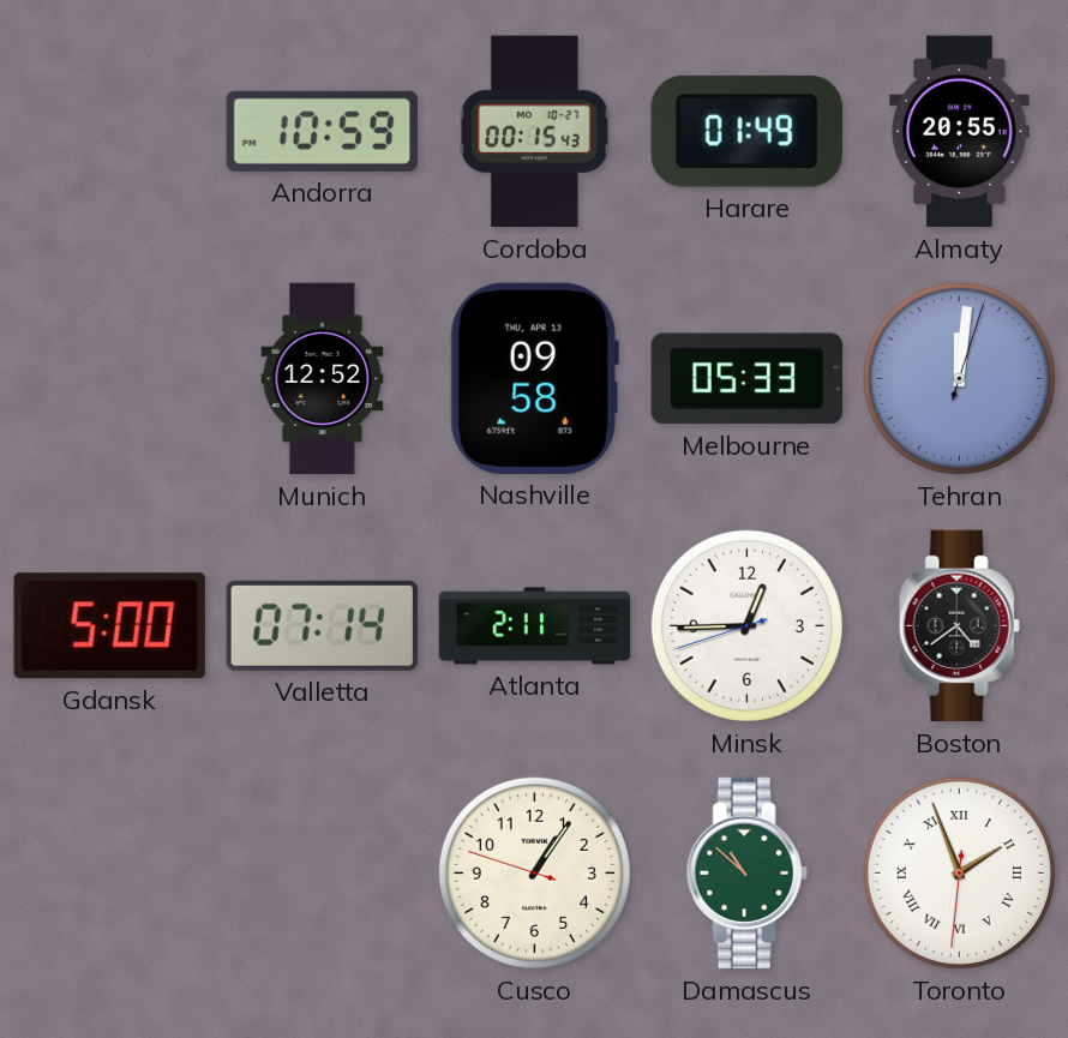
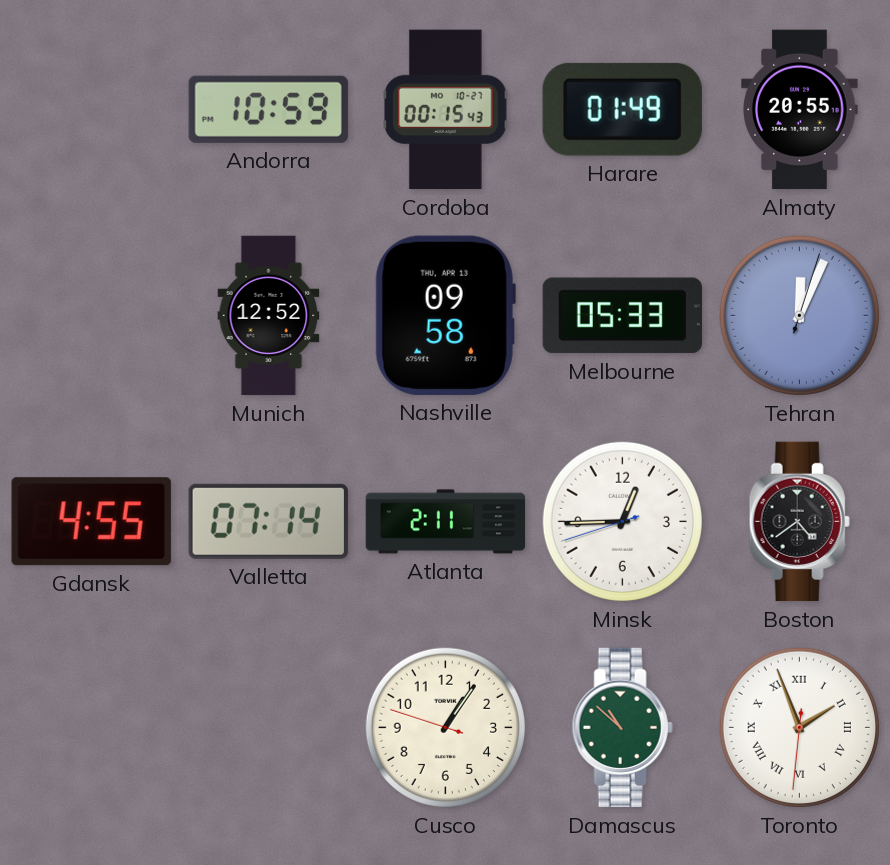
Tehran: 12:01 -> 12:04
Gdansk: 5:00 -> 4:55
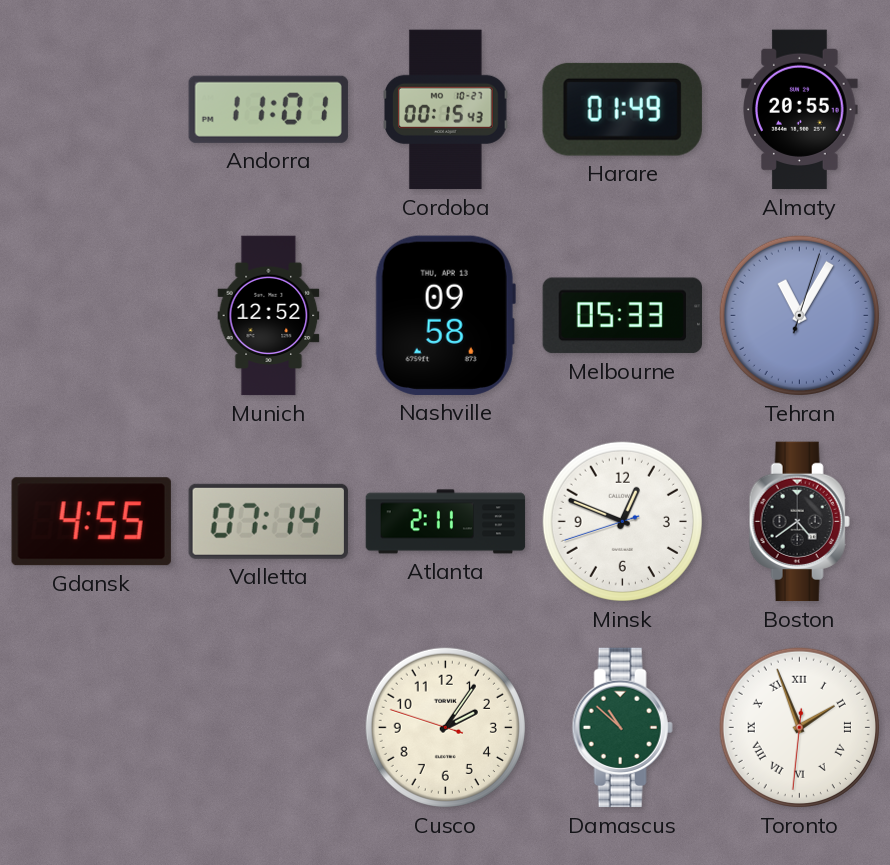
Andorra: 10:59 -> 11:01
Tehran: 12:04 -> 11:05
Minsk: 12:44 -> 12:48
Cusco: 1:05 -> 2:05
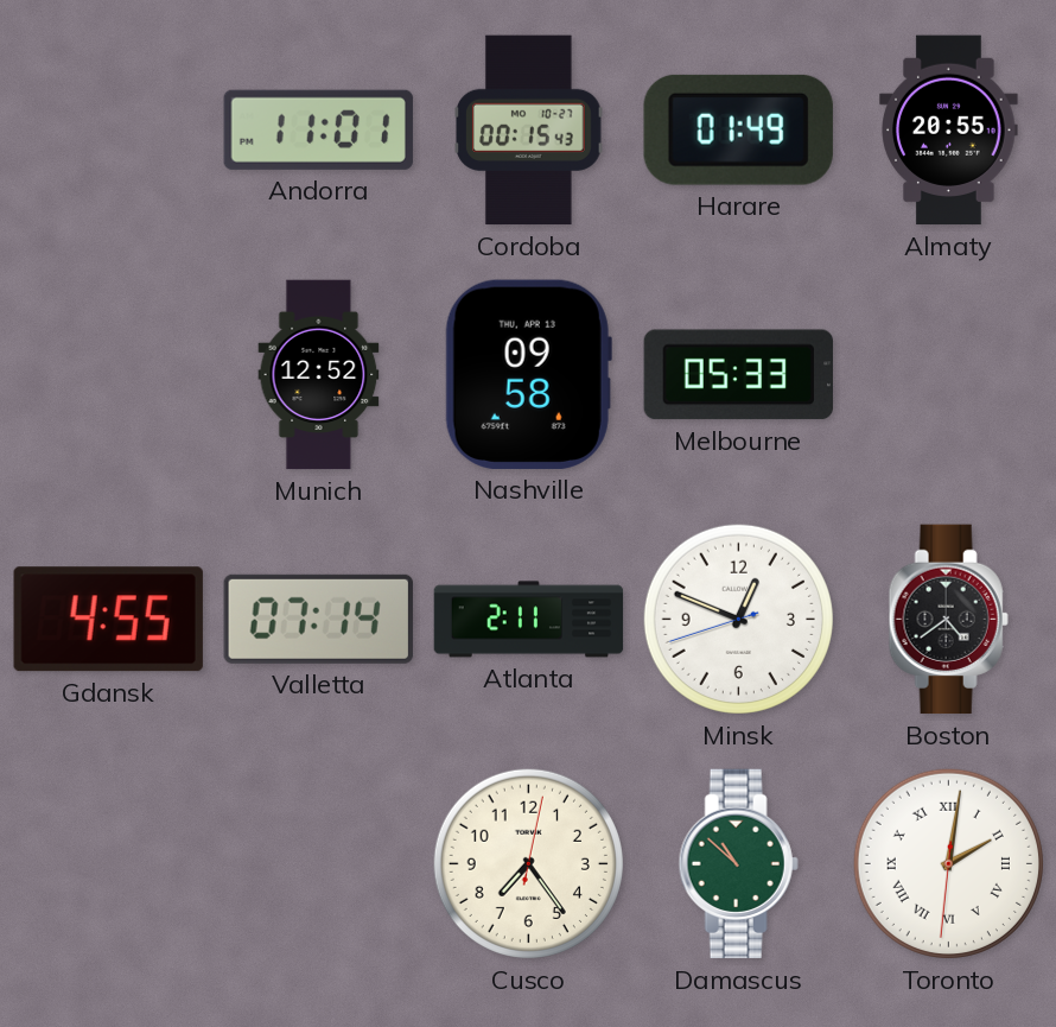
Tehran: 11:05 -> none
Cusco: 2:05 -> 7:24
Toronto: 1:56 -> 2:01
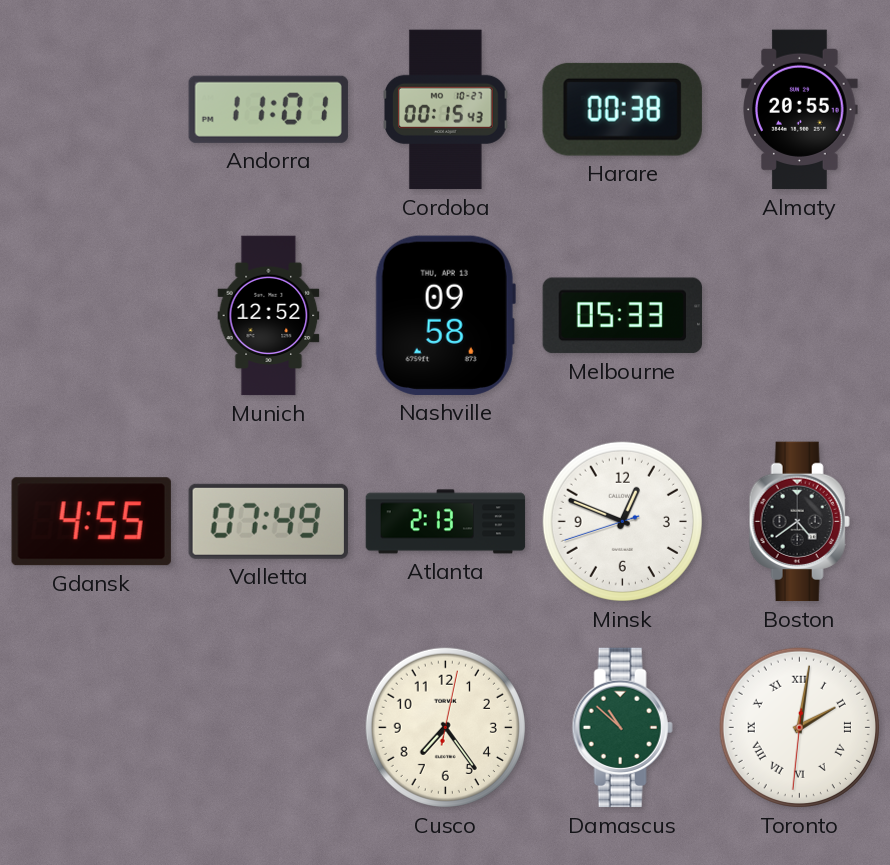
Harare: 01:49 -> 00:38
Valletta: 07:14 -> 07:49
Atlanta: 2:11 -> 2:13
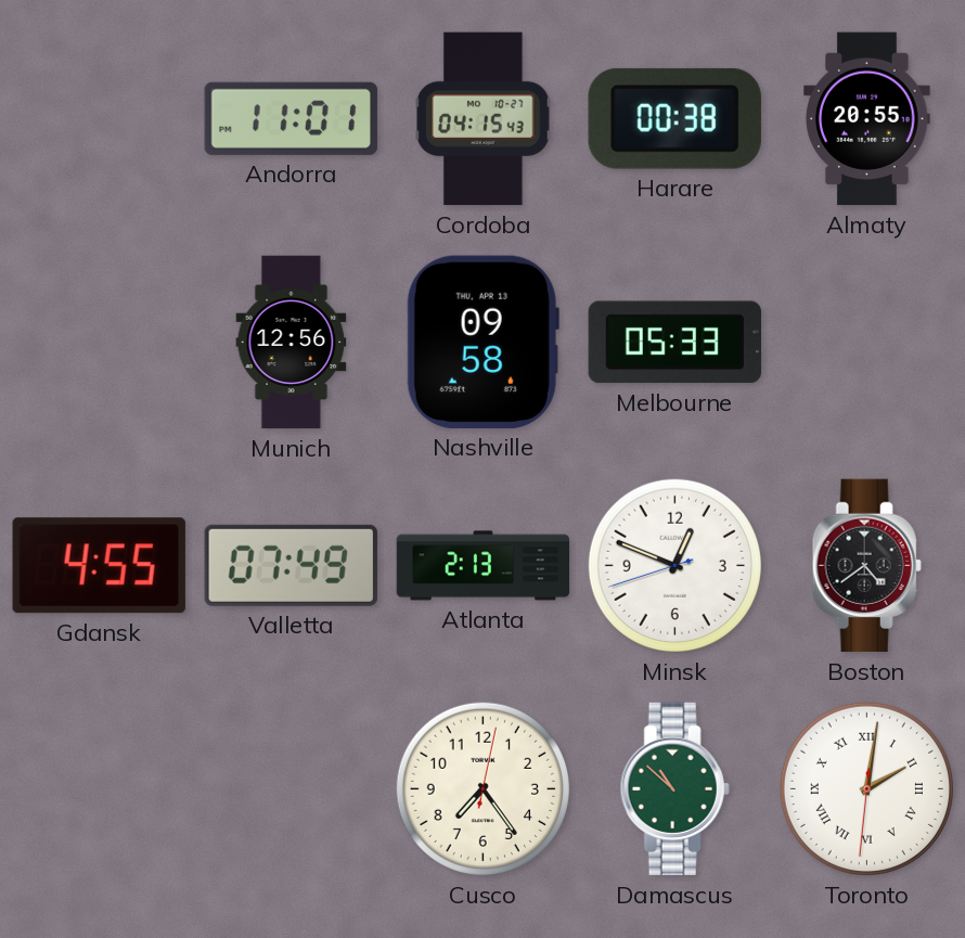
Cordoba: 00:15 -> 04:15
Munich: 12:52 -> 12:56
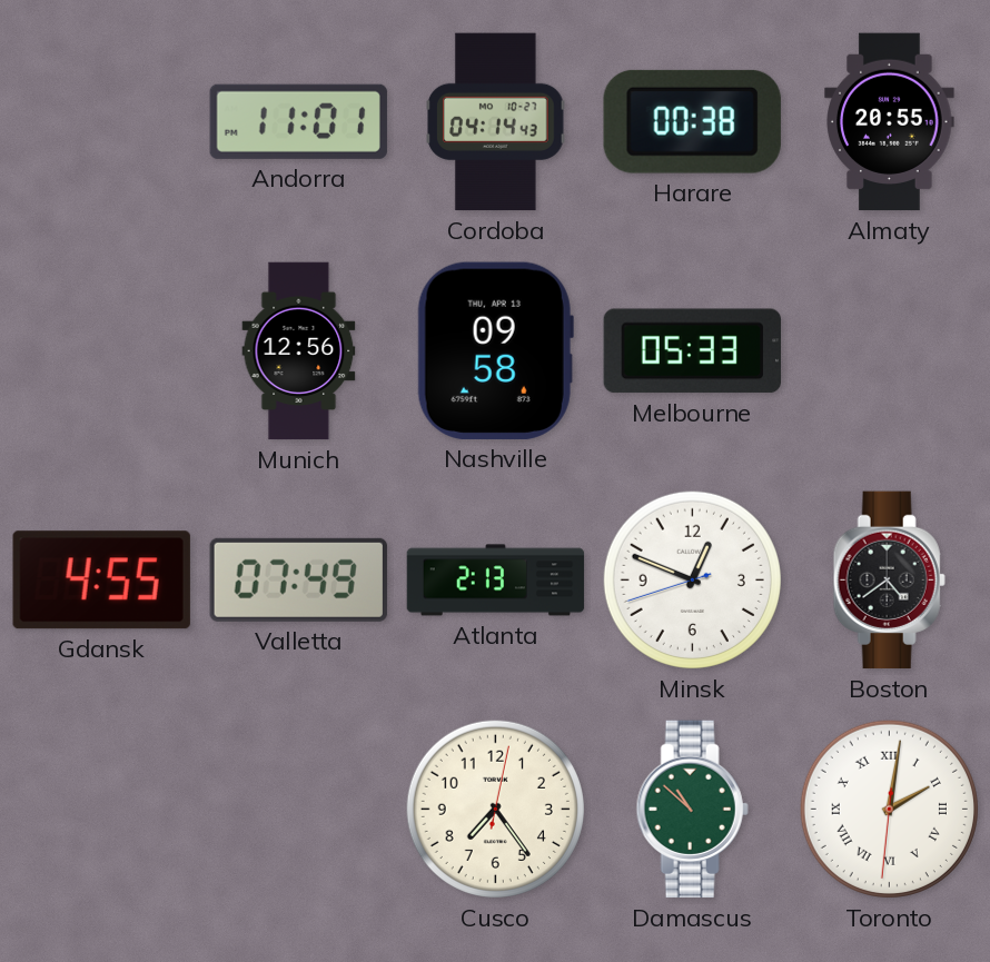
Cordoba: 04:15 -> 04:14
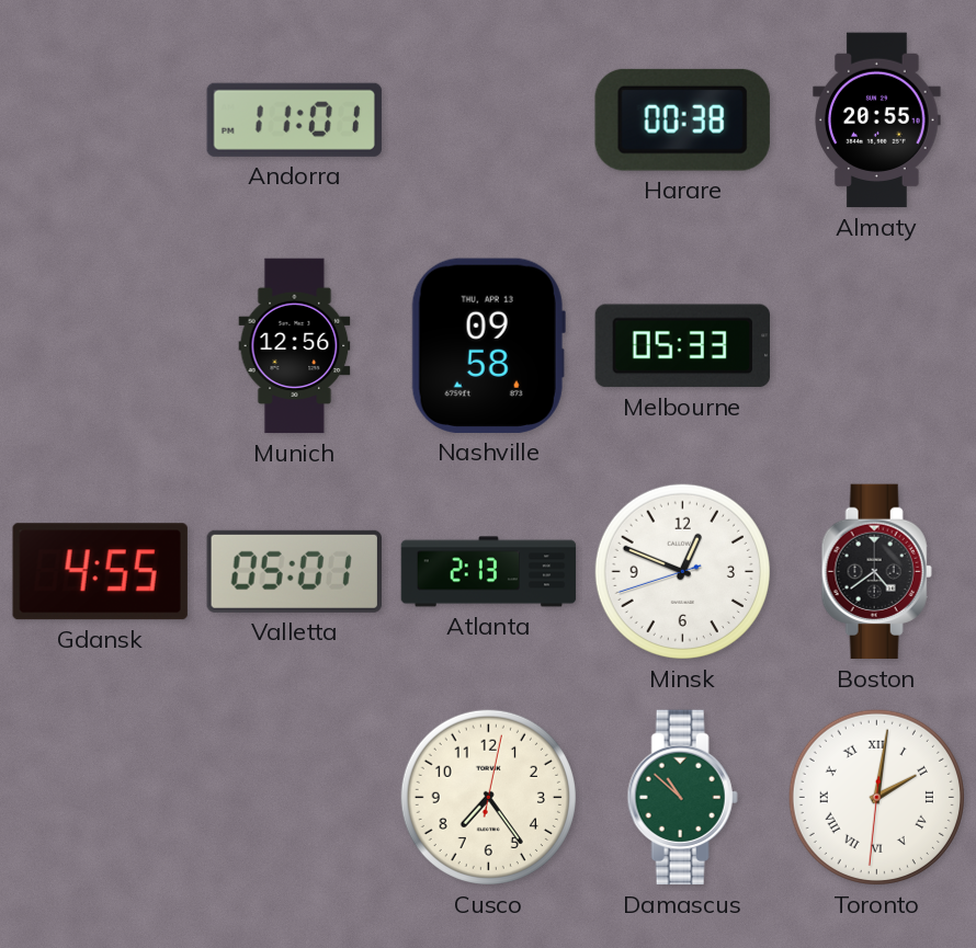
Cordoba: 04:14 -> none
Valletta: 07:49 -> 05:01
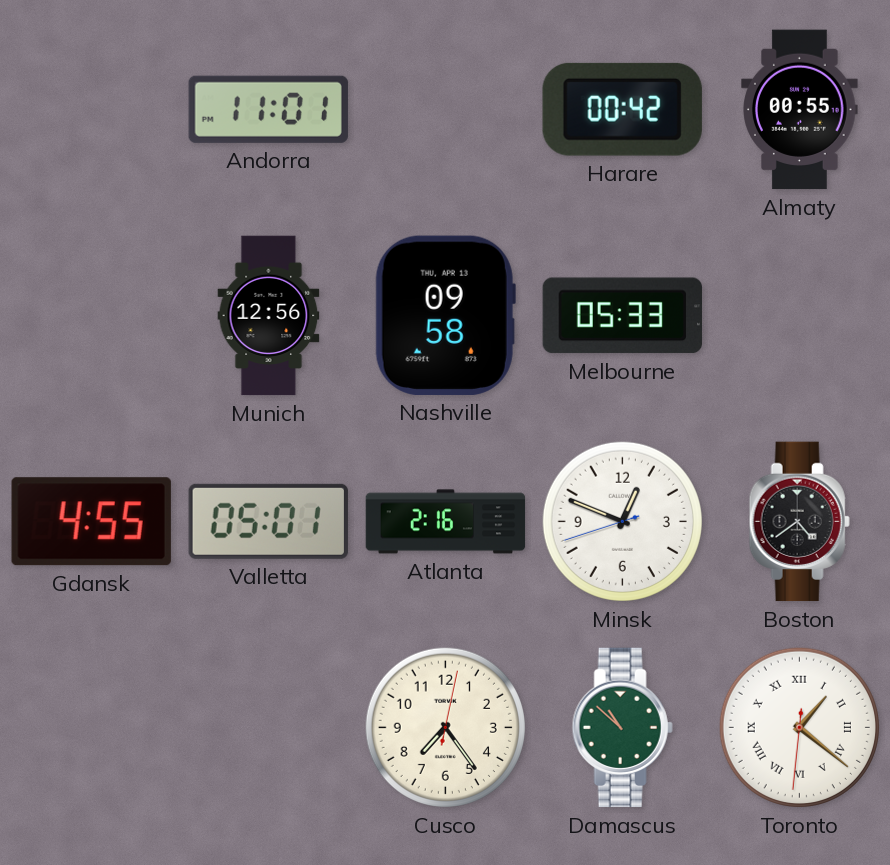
Harare: 00:38 -> 00:42
Almaty: 20:55 -> 00:55
Atlanta: 2:13 -> 2:16
Toronto: 2:01 -> 1:21
